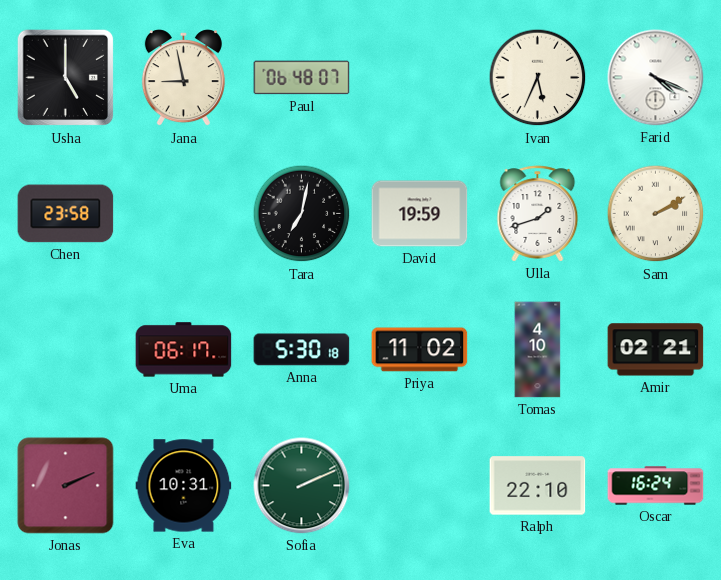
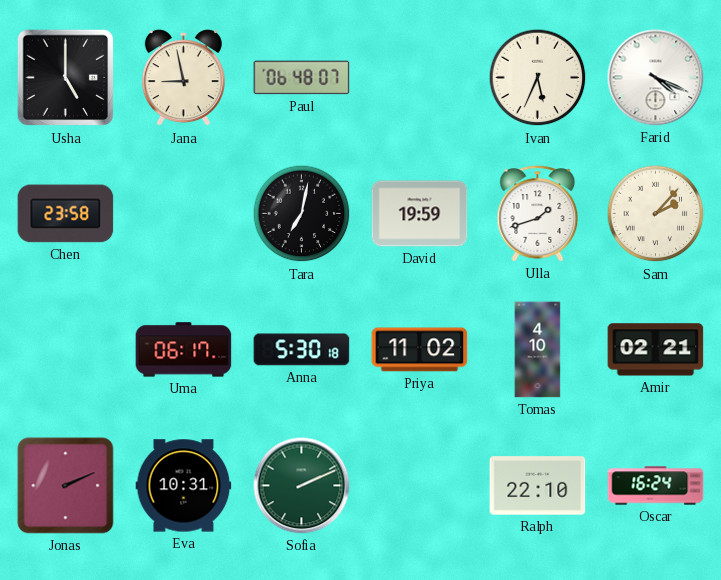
Sam: 2:10 -> 2:07
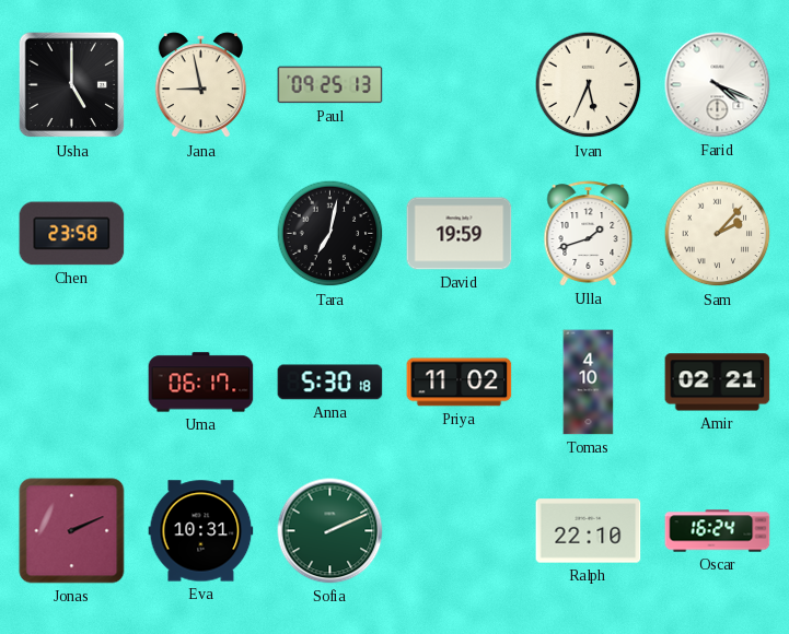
Paul: 06:48 -> 09:25
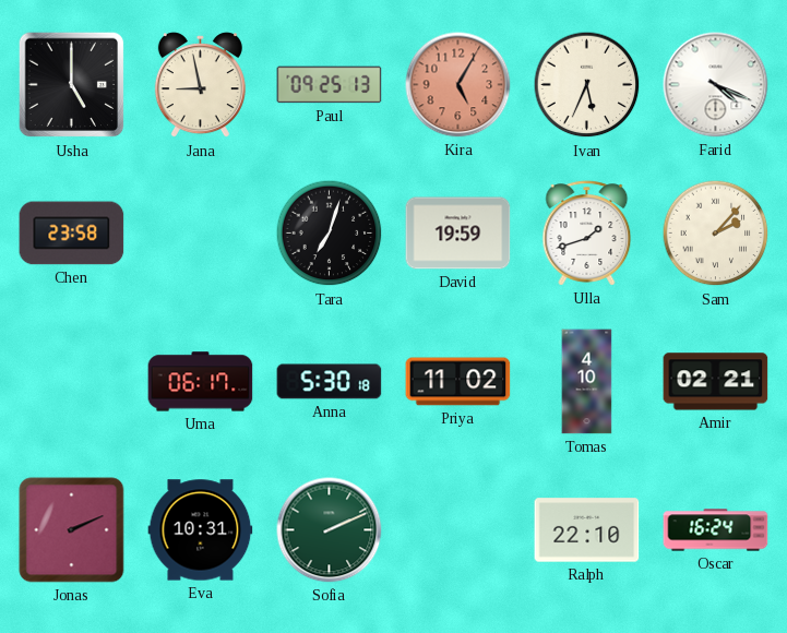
Kira: none -> 5:05
Tara: 7:02 -> 7:03
